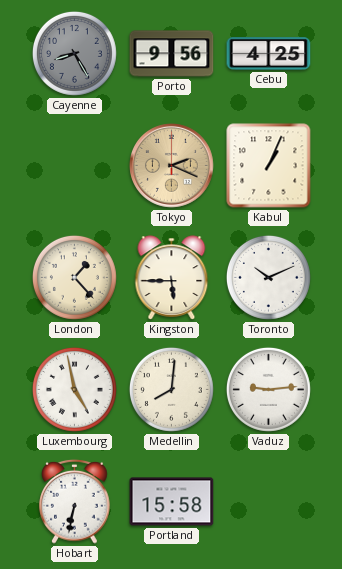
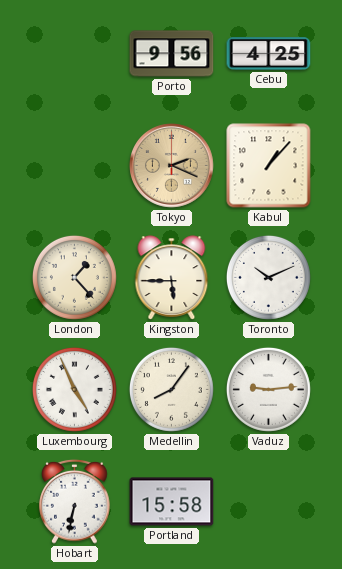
Cayenne: 8:25 -> none
Kabul: 1:04 -> 1:07
Luxembourg: 4:58 -> 4:56
Medellin: 8:01 -> 8:06
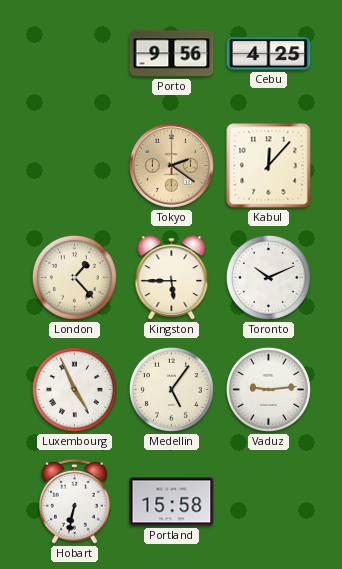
Tokyo: 2:19 -> 2:21
Kabul: 1:07 -> 12:07
Medellin: 8:06 -> 5:06
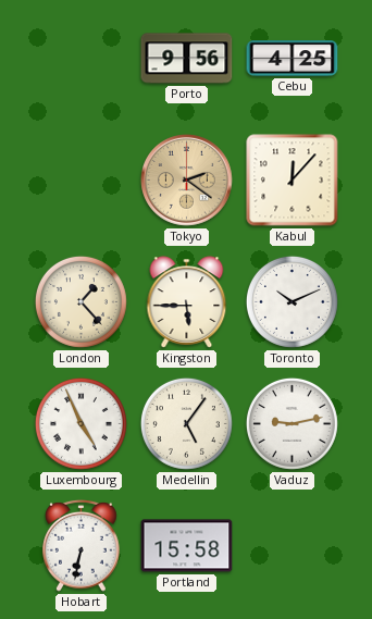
Vaduz: 9:14 -> 9:13
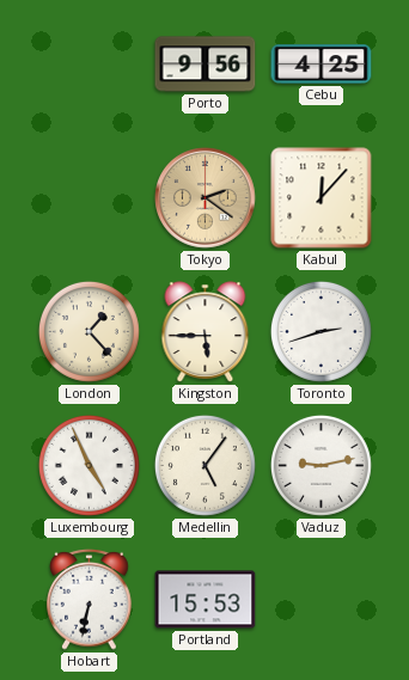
Toronto: 10:11 -> 2:42
Portland: 15:58 -> 15:53
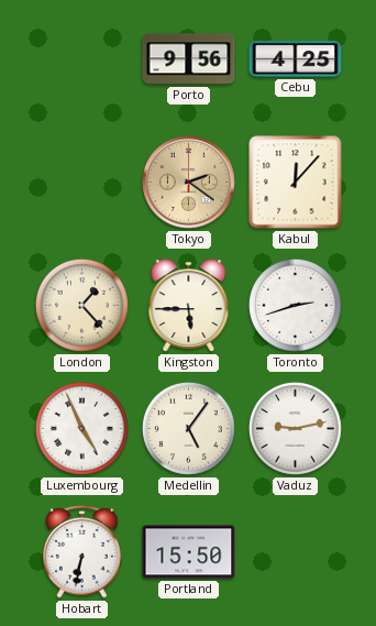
Portland: 15:53 -> 15:50
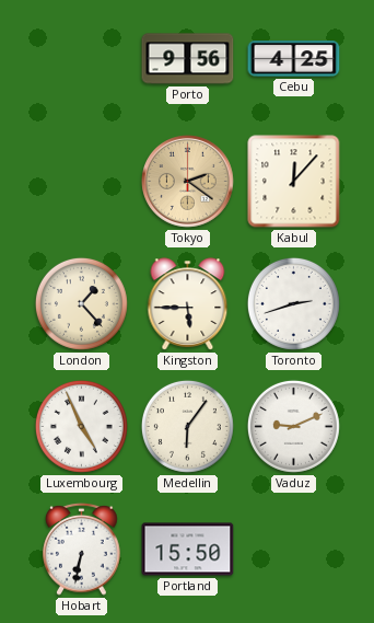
Medellin: 5:06 -> 6:06
Vaduz: 9:13 -> 9:11
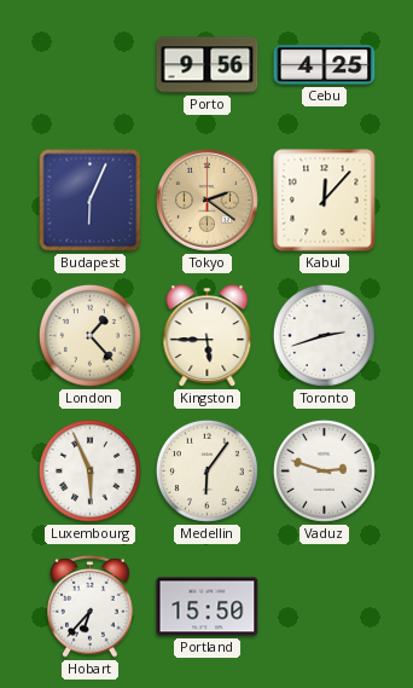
Budapest: none -> 6:04
Luxembourg: 4:56 -> 5:56
Vaduz: 9:11 -> 2:48
Hobart: 6:32 -> 6:37
